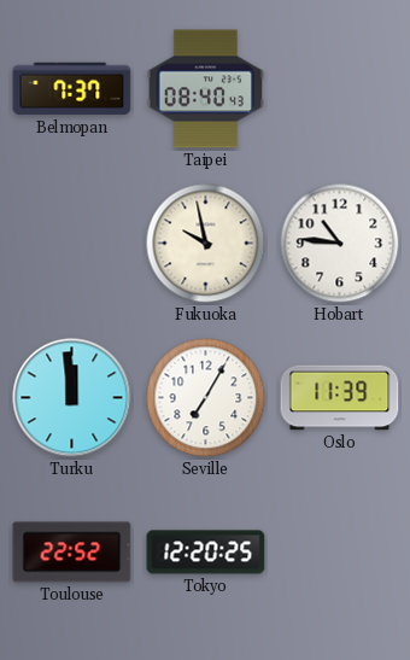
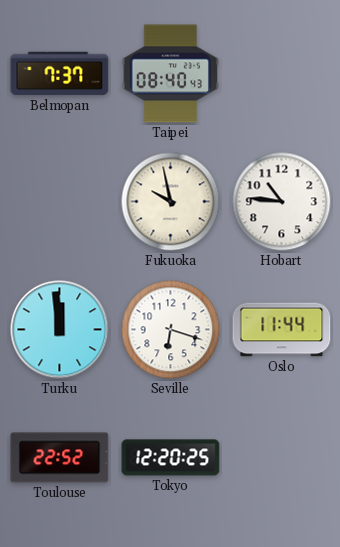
Seville: 7:05 -> 6:18
Oslo: 11:39 -> 11:44
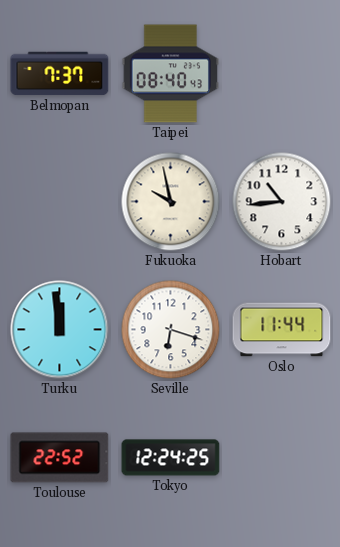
Hobart: 10:46 -> 10:44
Tokyo: 12:20 -> 12:24
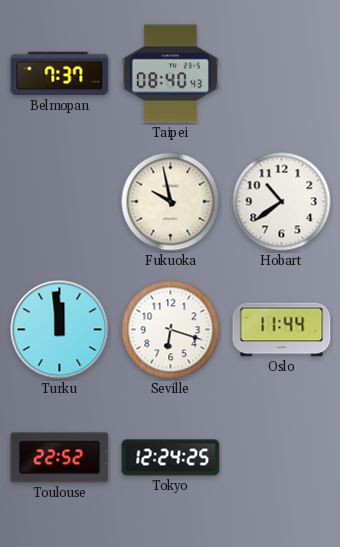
Hobart: 10:44 -> 10:39
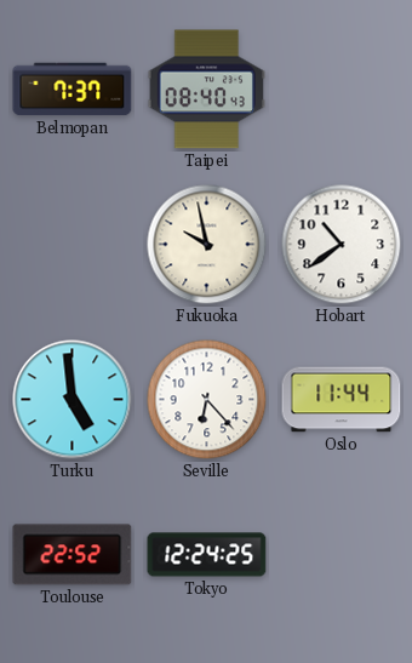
Turku: 11:59 -> 4:59
Seville: 6:18 -> 6:23
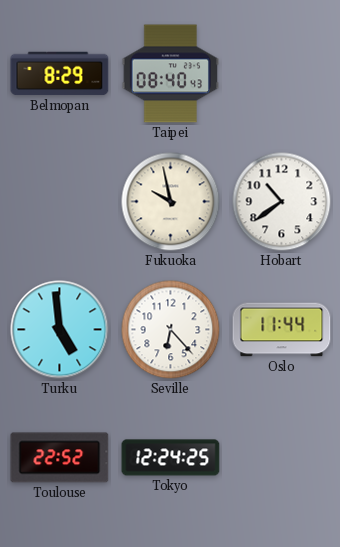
Belmopan: 7:37 -> 8:29
